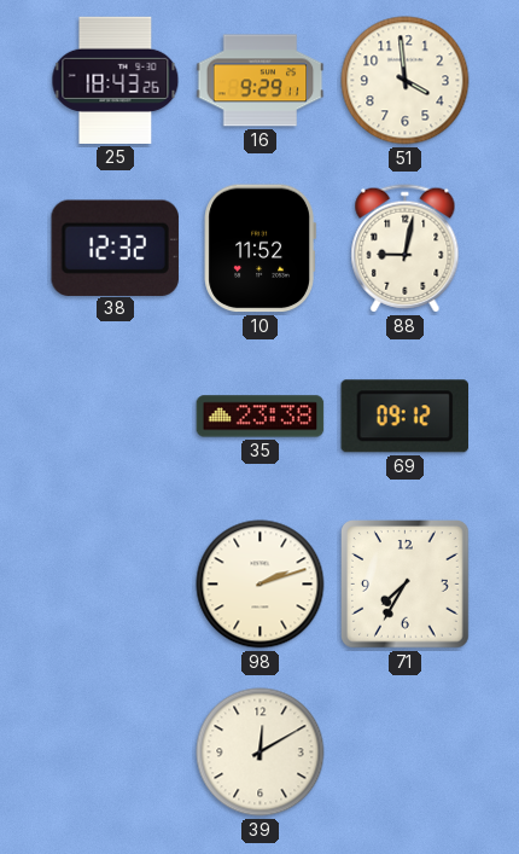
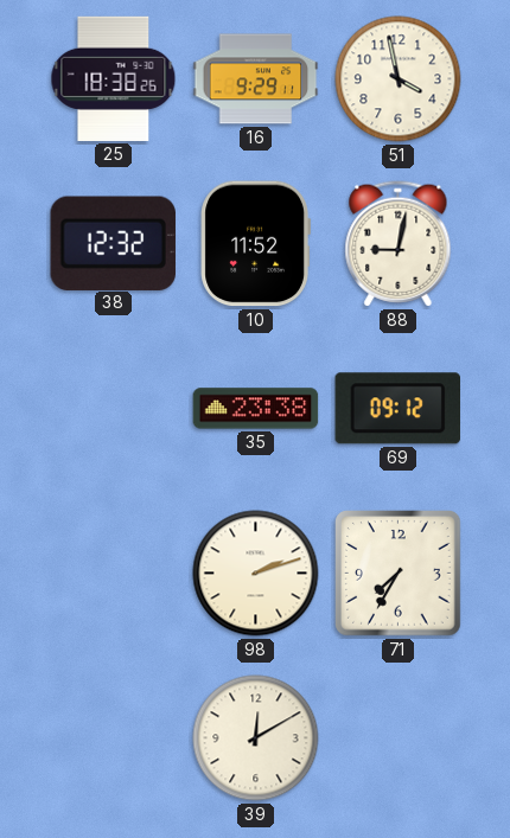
25: 18:43 -> 18:38
51: 3:59 -> 3:58
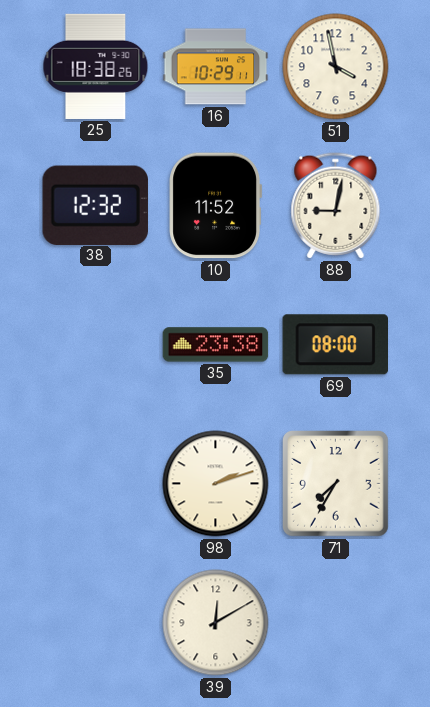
16: 9:29 -> 10:29
69: 09:12 -> 08:00
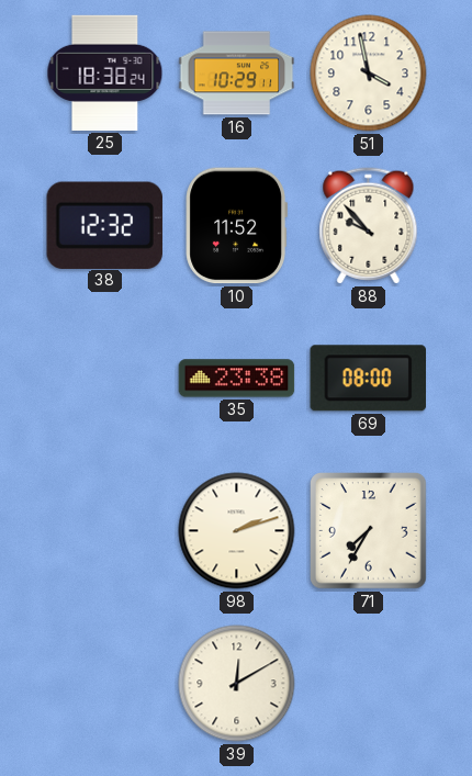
25: 18:38:26 -> 18:38:24
88: 9:02 -> 9:53
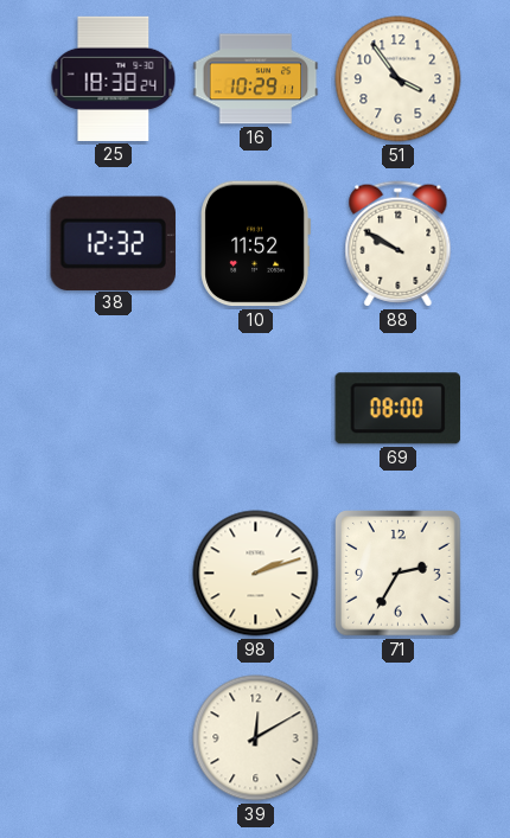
51: 3:58 -> 3:54
88: 9:53 -> 9:50
35: 23:38 -> none
71: 7:35 -> 2:35
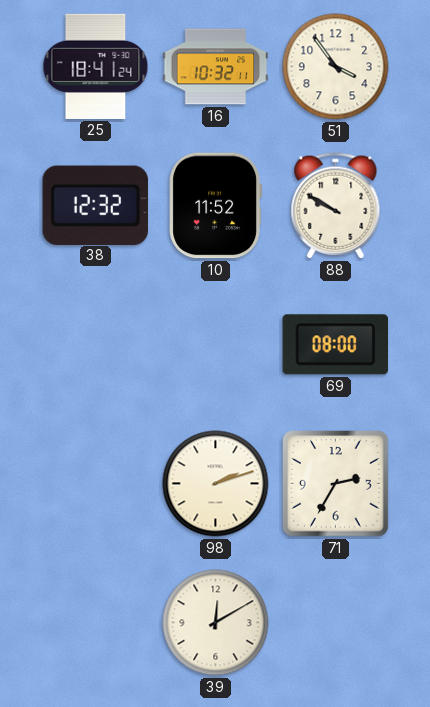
25: 18:38 -> 18:41
16: 10:29 -> 10:32
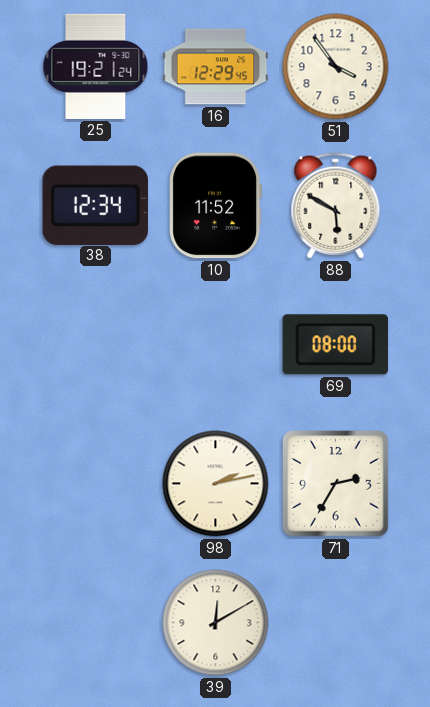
25: 18:41 -> 19:21
16: 10:32 -> 12:29
38: 12:32 -> 12:34
88: 9:50 -> 5:50
98: 2:12 -> 2:13
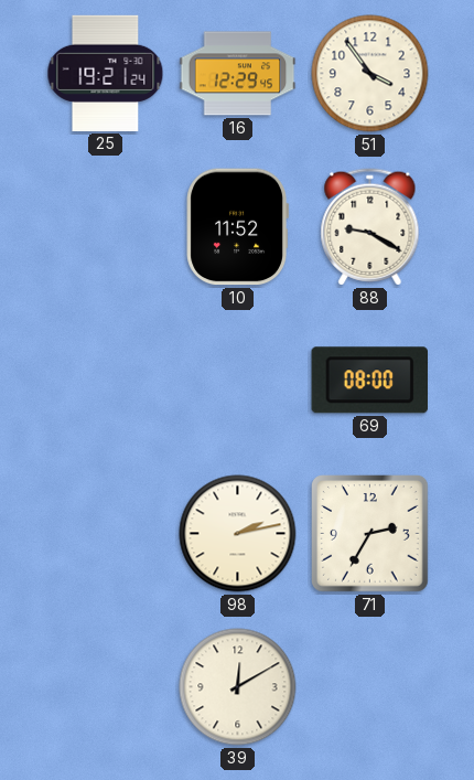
38: 12:34 -> none
88: 5:50 -> 9:20
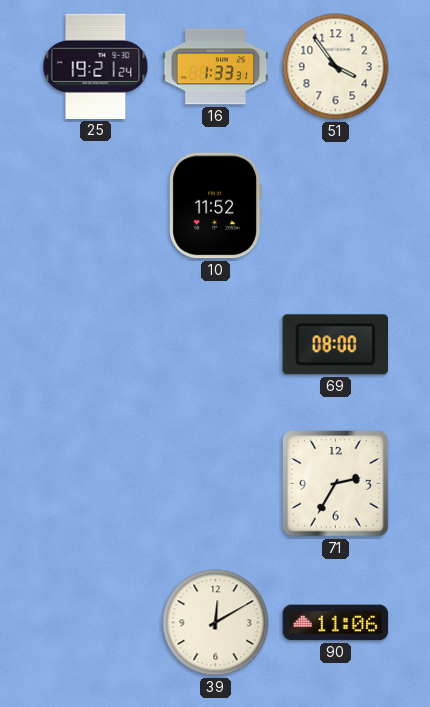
16: 12:29 -> 1:33
88: 9:20 -> none
98: 2:13 -> none
90: none -> 11:06
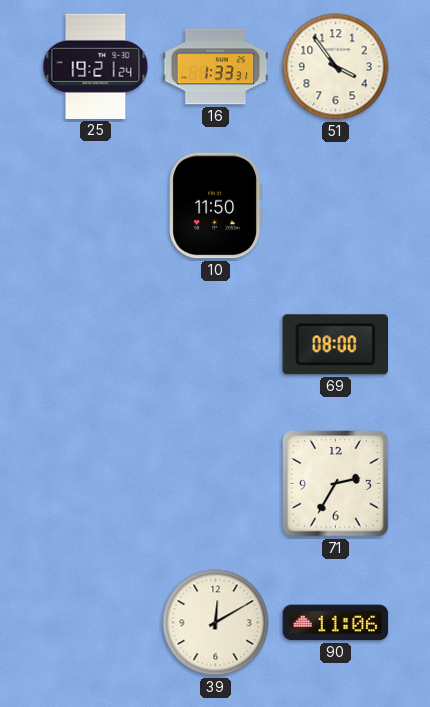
10: 11:52 -> 11:50
